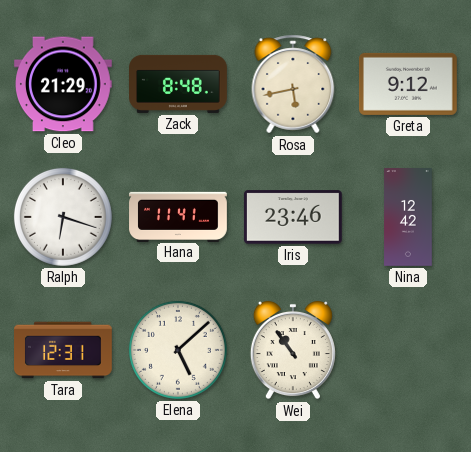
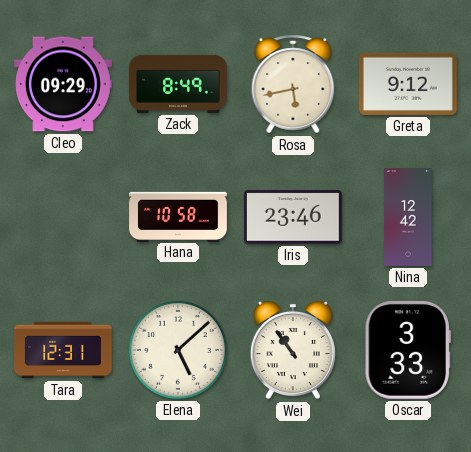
Cleo: 21:29 -> 09:29
Zack: 8:48 -> 8:49
Ralph: 6:18 -> none
Hana: 11:41 -> 10:58
Oscar: none -> 3:33
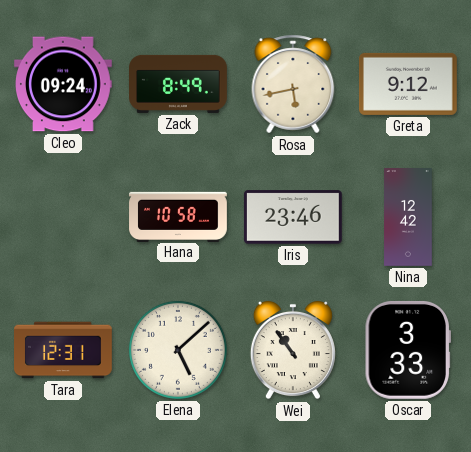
Cleo: 09:29 -> 09:24
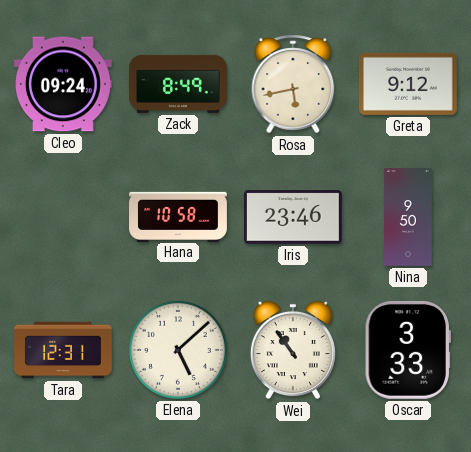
Nina: 12:42 -> 9:50
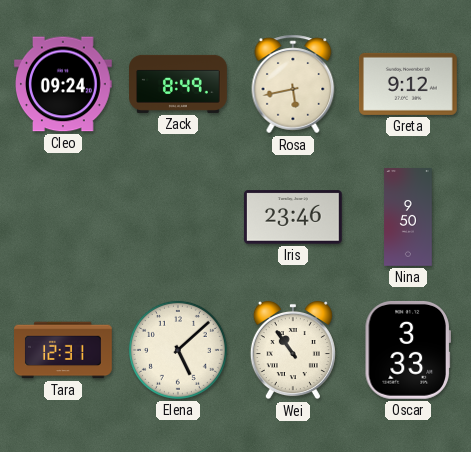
Hana: 10:58 -> none
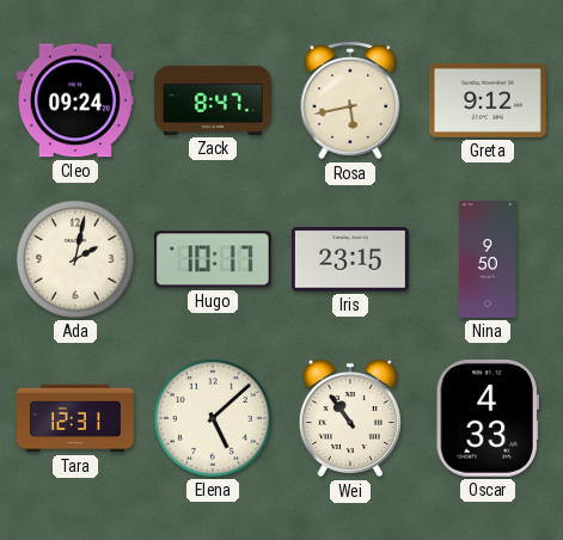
Zack: 8:49 -> 8:47
Ada: none -> 2:02
Hugo: none -> 10:17
Iris: 23:46 -> 23:15
Oscar: 3:33 -> 4:33
